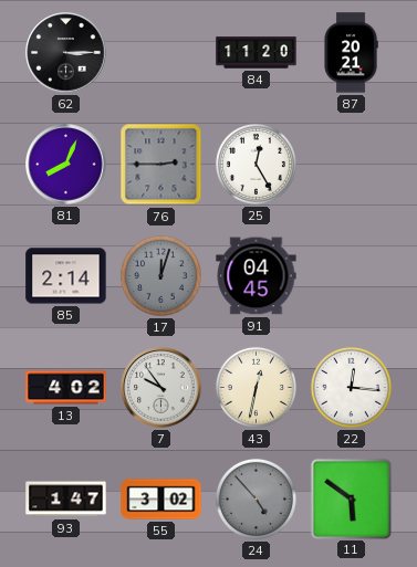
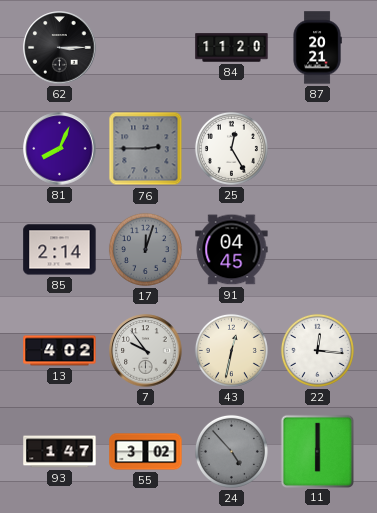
11: 5:51 -> 6:00
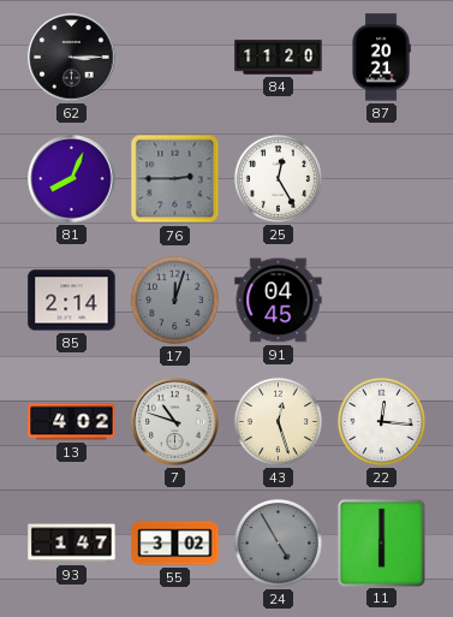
7: 9:54 -> 10:48
43: 12:32 -> 12:27
24: 4:53 -> 4:55
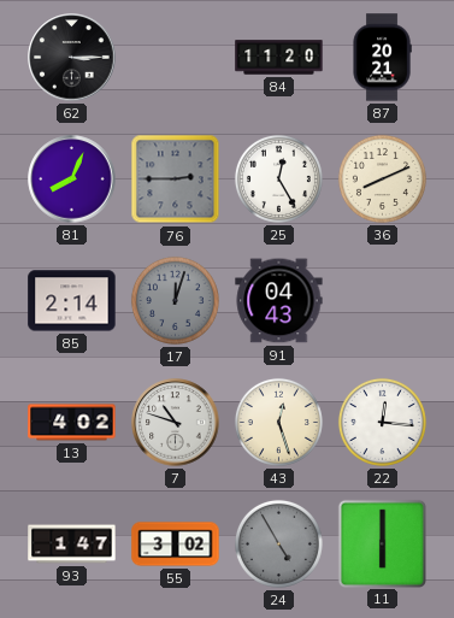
36: none -> 8:11
91: 04:45 -> 04:43
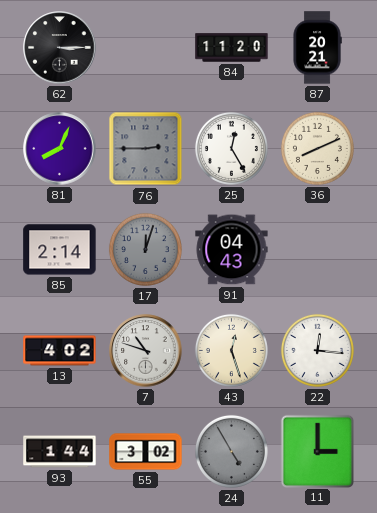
93: 1:47 -> 1:44
11: 6:00 -> 3:00
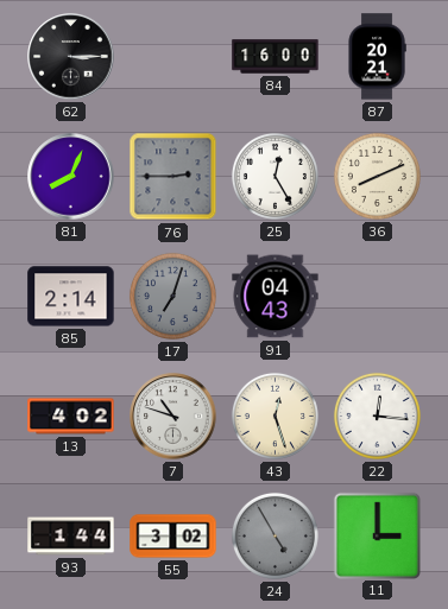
84: 11:20 -> 16:00
17: 12:03 -> 7:03
